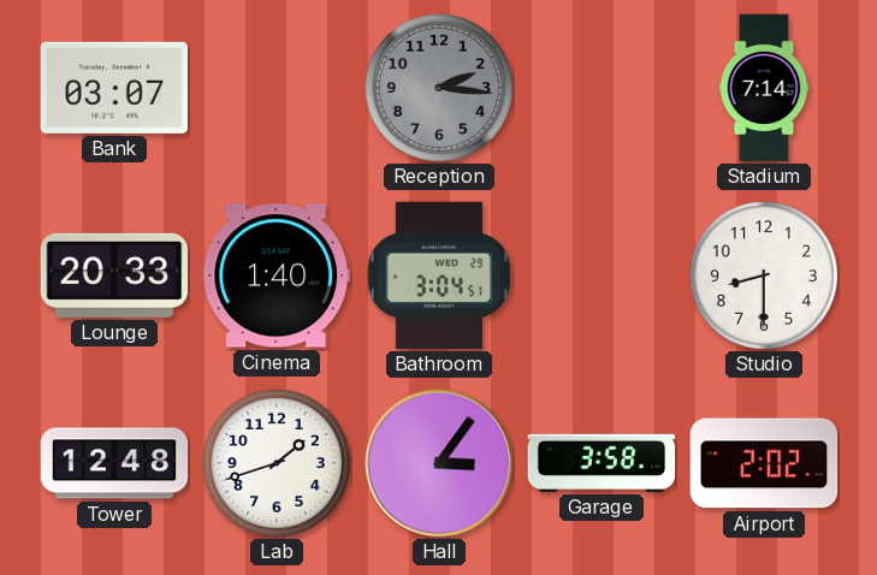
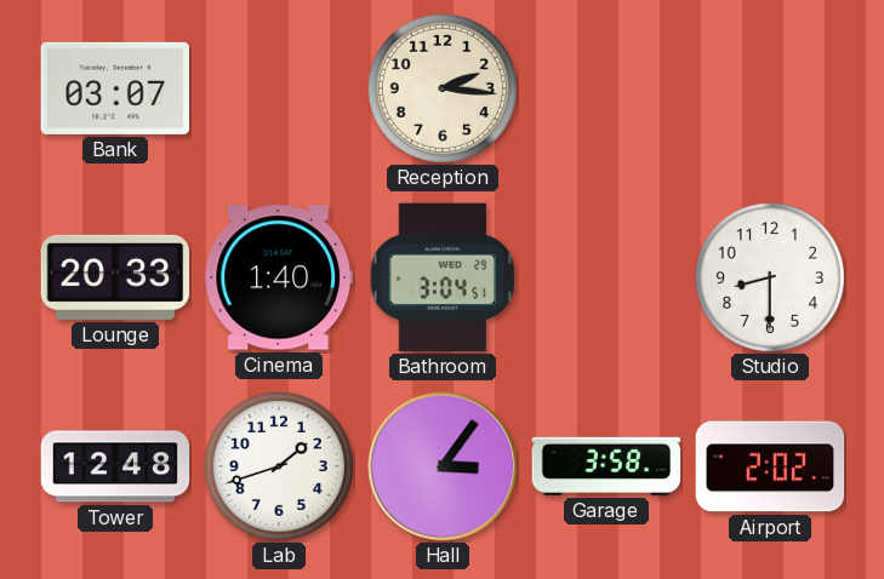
Reception dial: grey -> cream
Stadium: 7:14 -> none
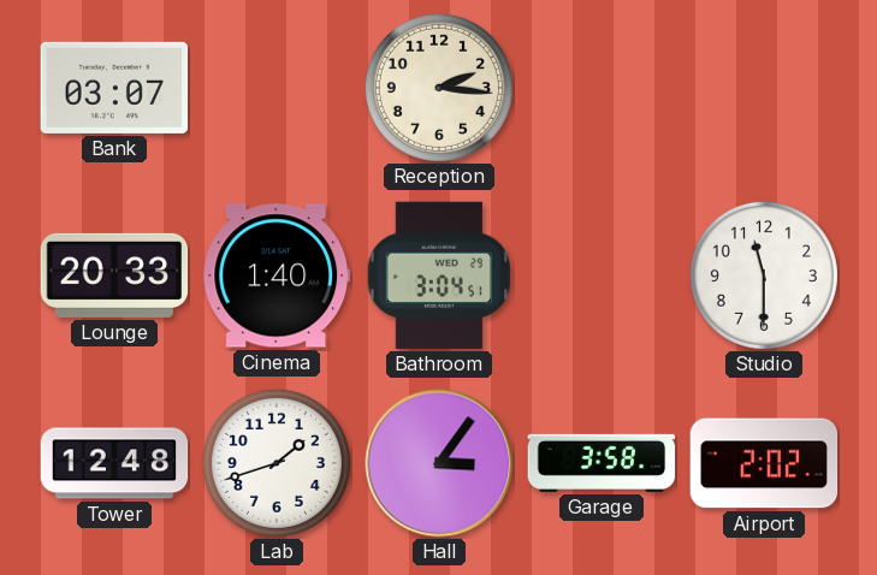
Studio: 8:30 -> 11:30
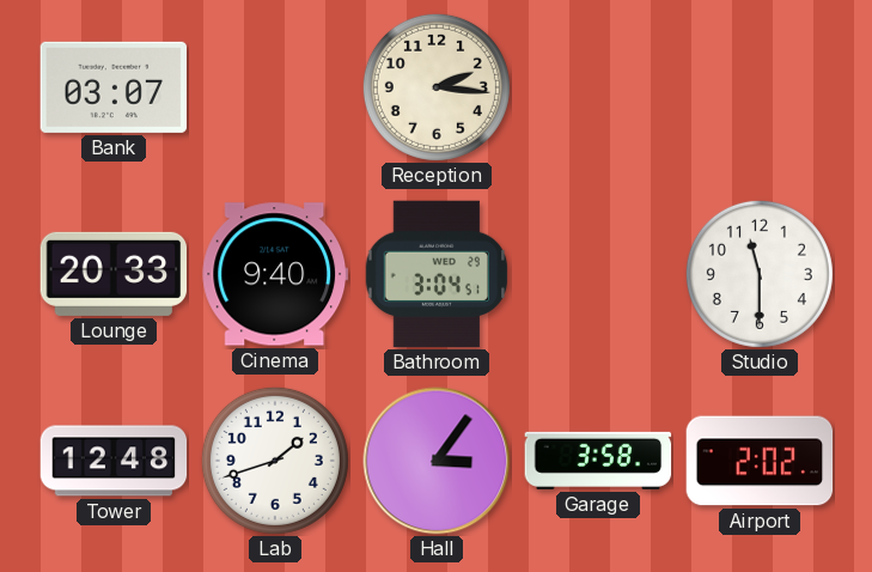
Cinema: 1:40 -> 9:40
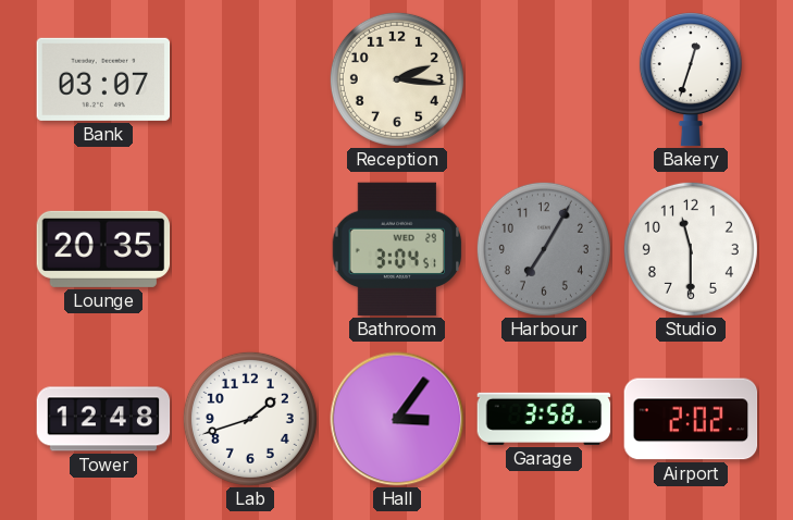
Bakery: none -> 12:33
Lounge: 20:33 -> 20:35
Cinema: 9:40 -> none
Harbour: none -> 7:05
